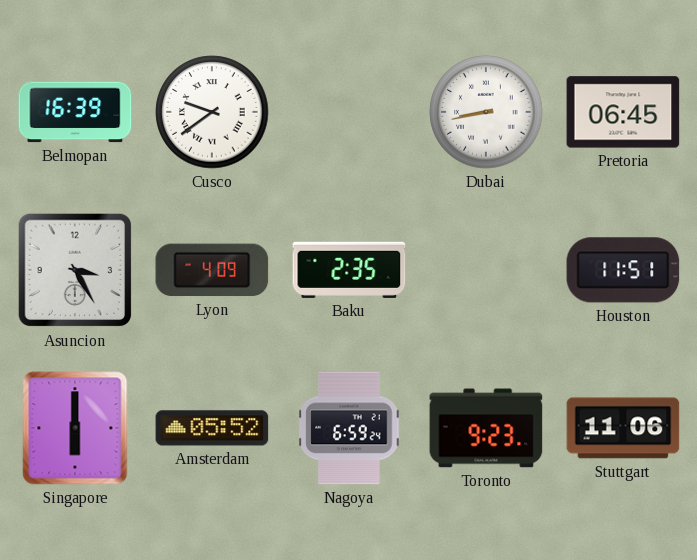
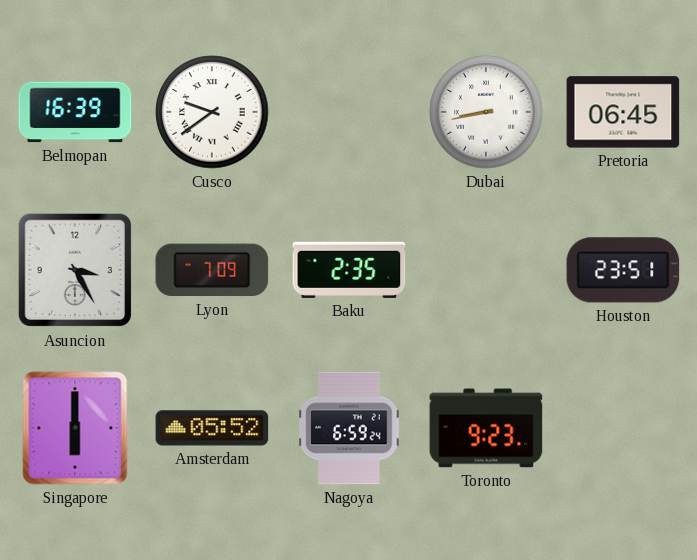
Lyon: 4:09 -> 7:09
Houston: 11:51 -> 23:51
Stuttgart: 11:06 -> none
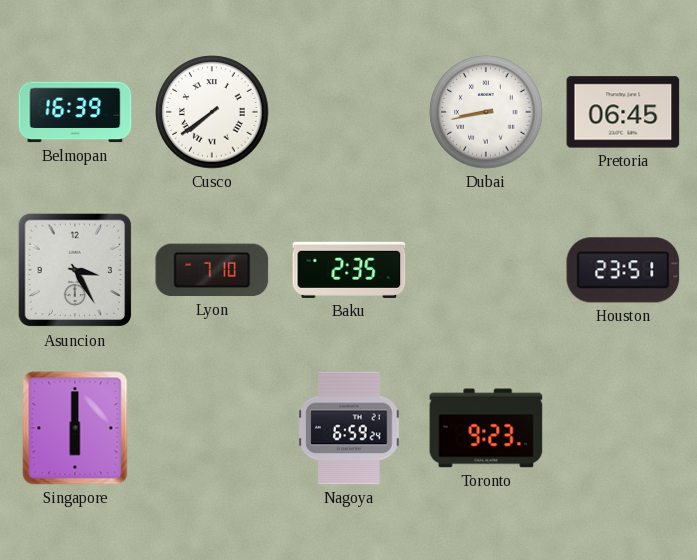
Cusco: 9:39 -> 7:39
Lyon: 7:09 -> 7:10
Amsterdam: 05:52 -> none
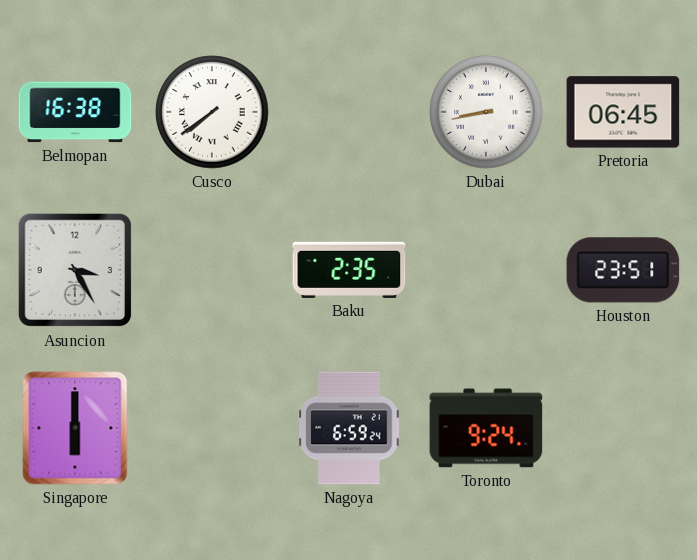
Belmopan: 16:39 -> 16:38
Lyon: 7:10 -> none
Toronto: 9:23 -> 9:24
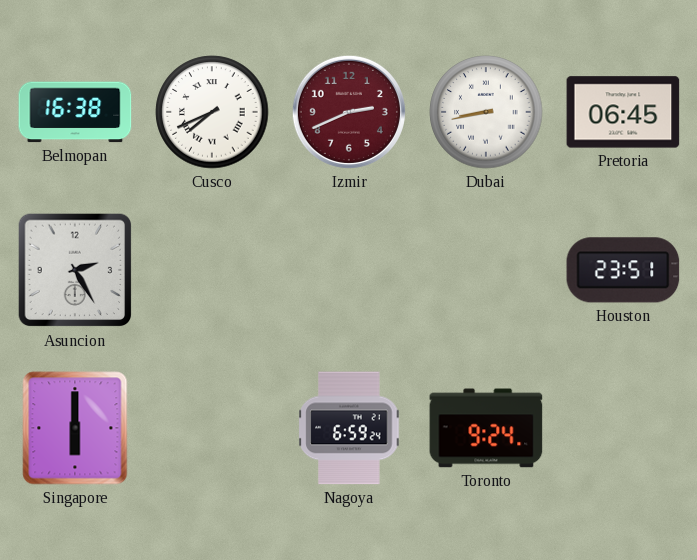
Cusco: 7:39 -> 7:41
Izmir: none -> 2:41
Asuncion: 3:25 -> 2:25
Baku: 2:35 -> none
